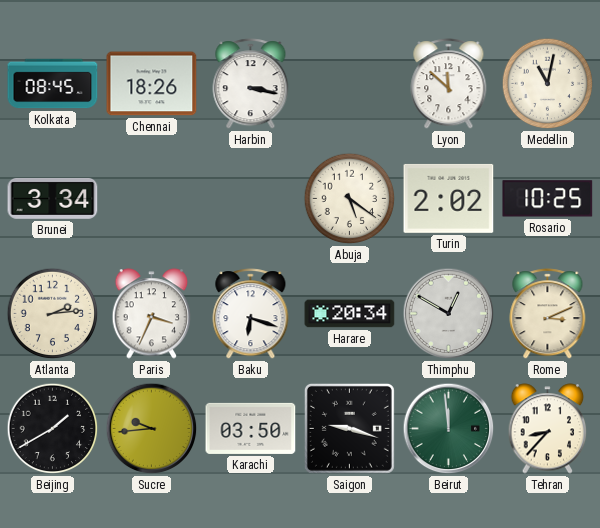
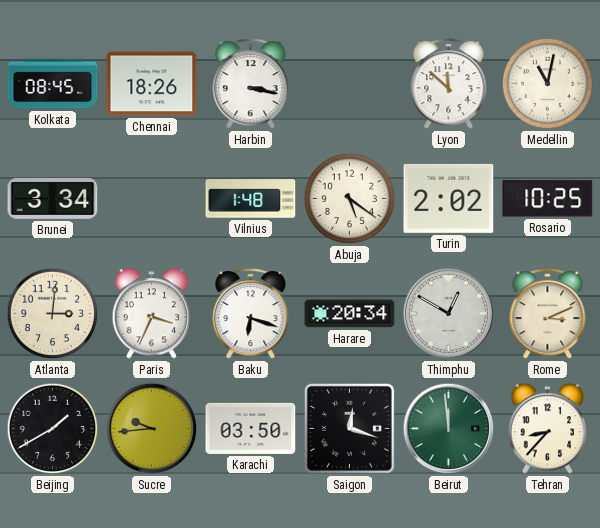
Vilnius: none -> 1:48
Atlanta: 2:14 -> 3:01
Saigon: 9:18 -> 12:18
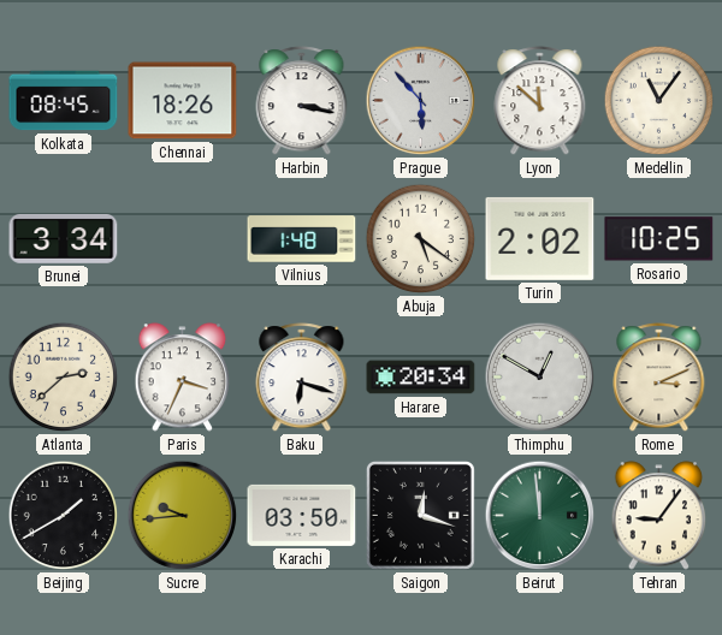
Prague: none -> 5:53
Medellin: 11:02 -> 11:06
Atlanta: 3:01 -> 2:38
Tehran: 8:37 -> 9:06
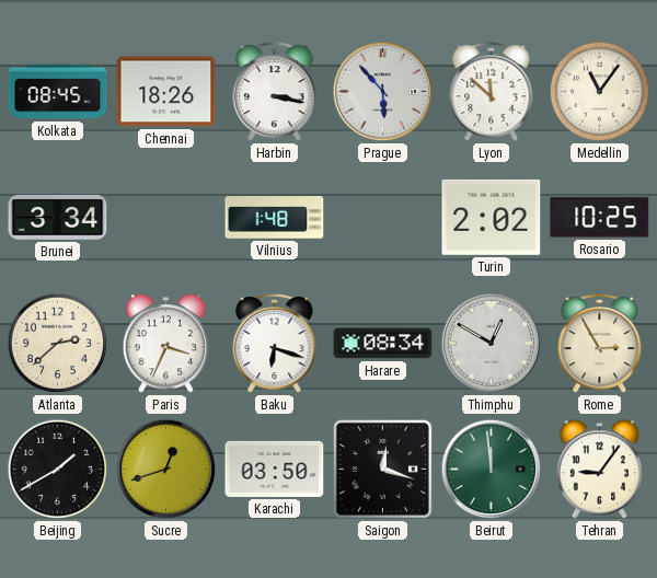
Abuja: 5:21 -> none
Harare: 20:34 -> 08:34
Rome: 3:11 -> 2:55
Sucre: 9:44 -> 12:42
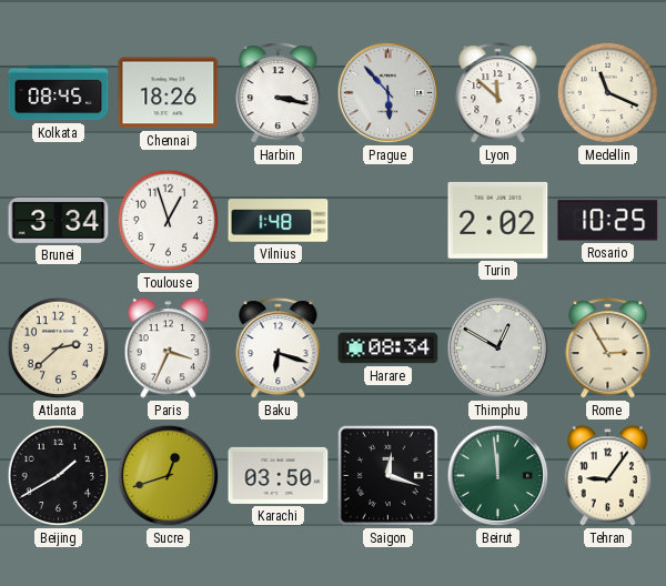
Medellin: 11:06 -> 11:19
Toulouse: none -> 12:57
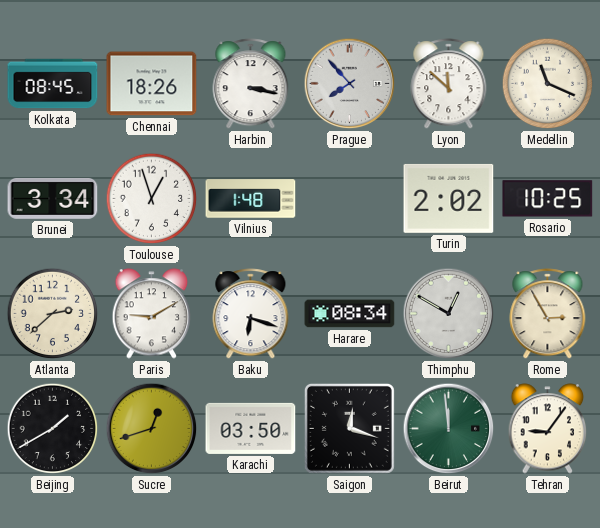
Prague: 5:53 -> 7:53
Paris: 3:34 -> 9:10
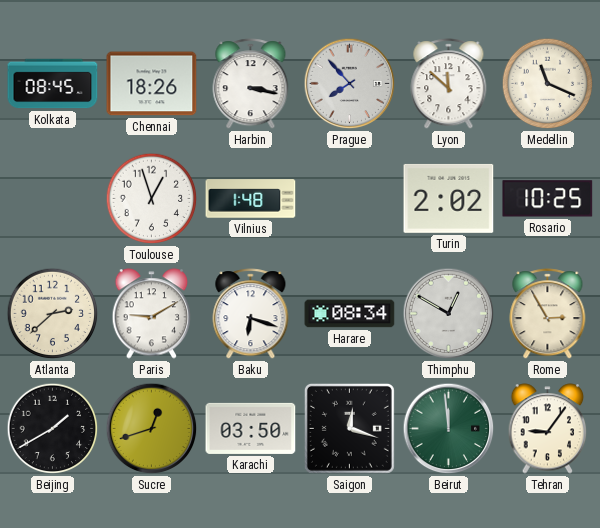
Brunei: 3:34 -> none
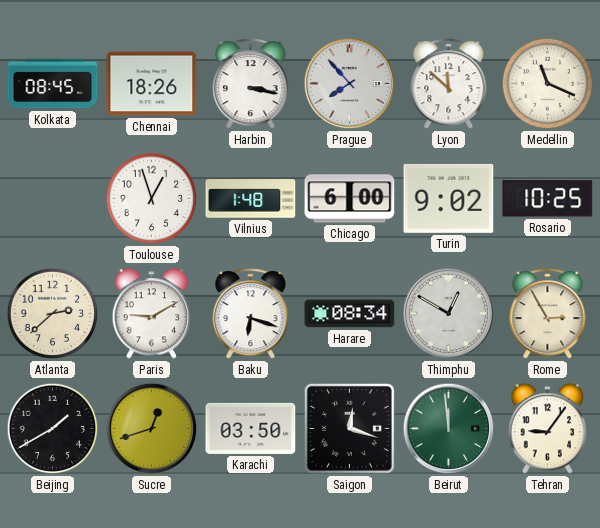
Chicago: none -> 6:00
Turin: 2:02 -> 9:02
